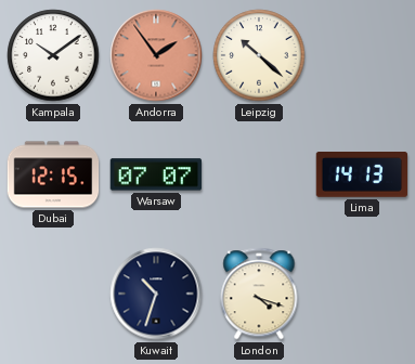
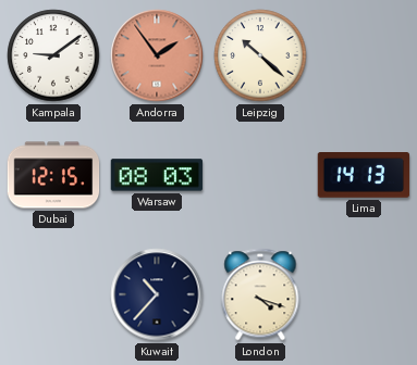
Kampala: 10:09 -> 9:09
Warsaw: 07:07 -> 08:03
Kuwait: 10:33 -> 10:37
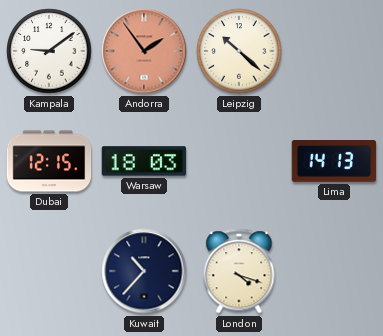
Warsaw: 08:03 -> 18:03
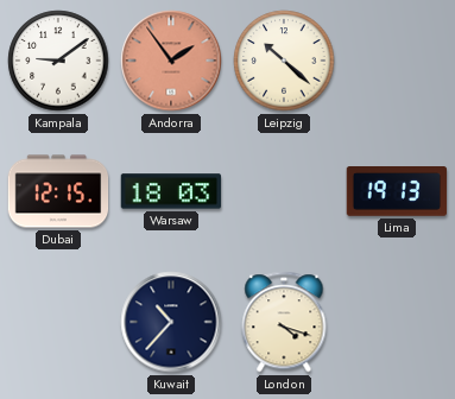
Lima: 14:13 -> 19:13
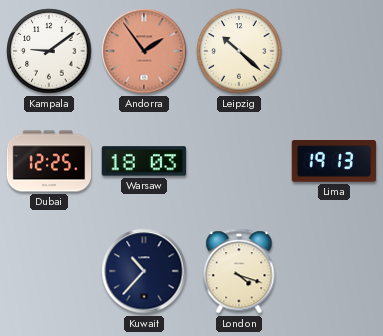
Dubai: 12:15 -> 12:25
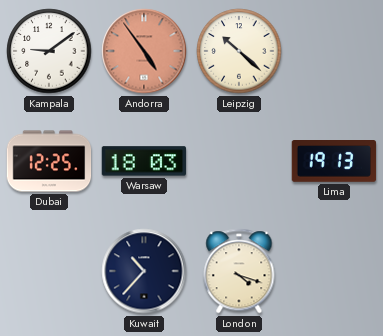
Andorra: 1:54 -> 4:54
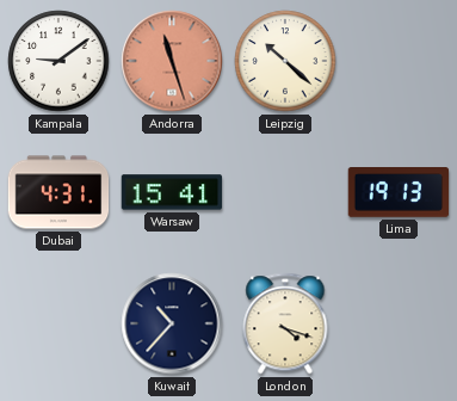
Andorra: 4:54 -> 11:27
Dubai: 12:25 -> 4:31
Warsaw: 18:03 -> 15:41
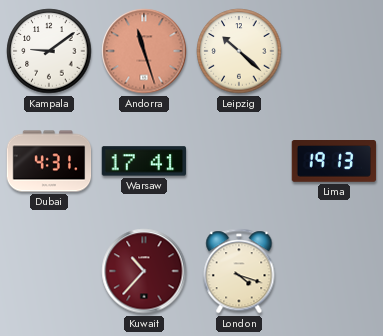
Warsaw: 15:41 -> 17:41
Kuwait dial: navy -> burgundy
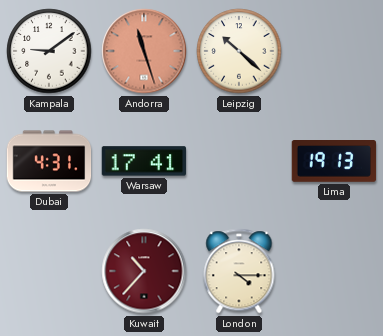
London: 4:18 -> 4:15
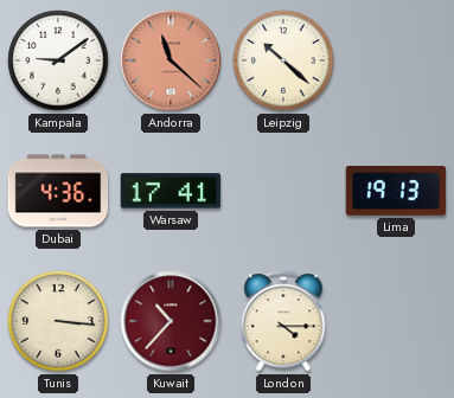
Andorra: 11:27 -> 11:22
Dubai: 4:31 -> 4:36
Tunis: none -> 3:16
